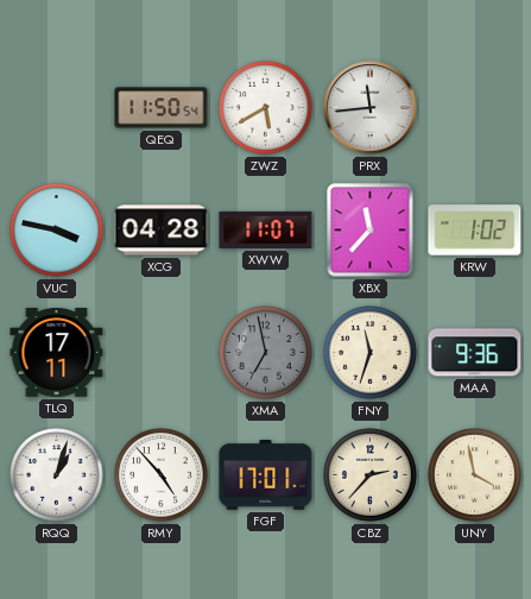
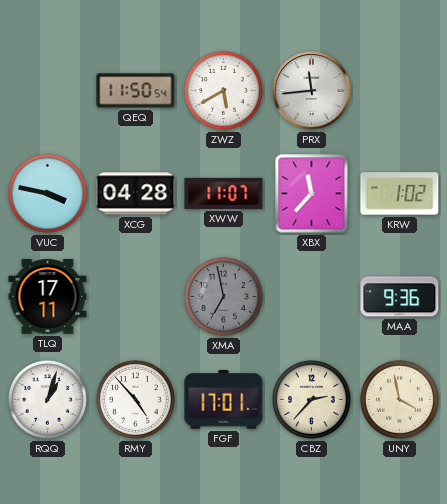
FNY: 11:33 -> none
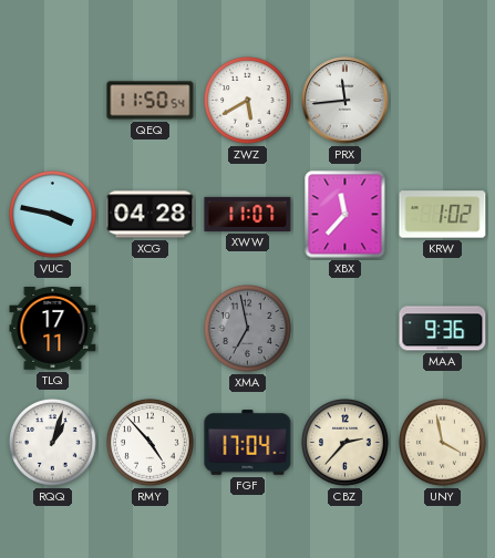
FGF: 17:01 -> 17:04
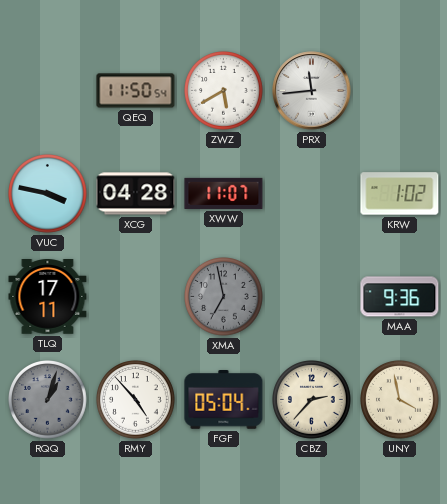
XBX: 11:37 -> none
RQQ dial: white -> grey
FGF: 17:04 -> 05:04
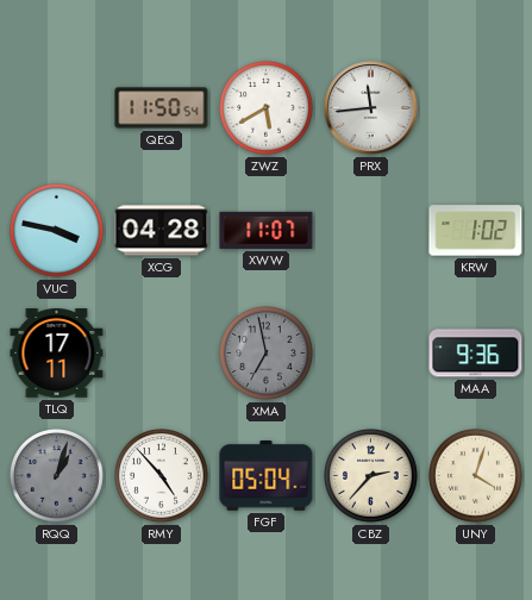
UNY: 3:58 -> 4:03
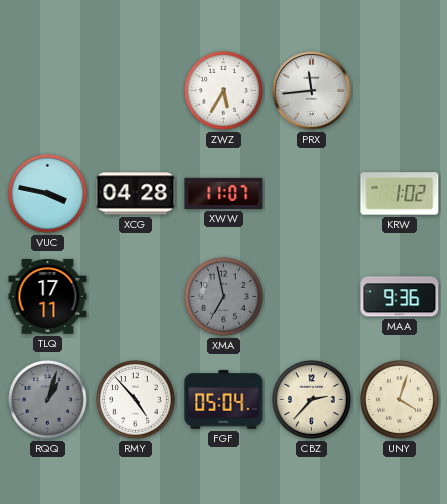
QEQ: 11:50 -> none
ZWZ: 5:40 -> 5:35
